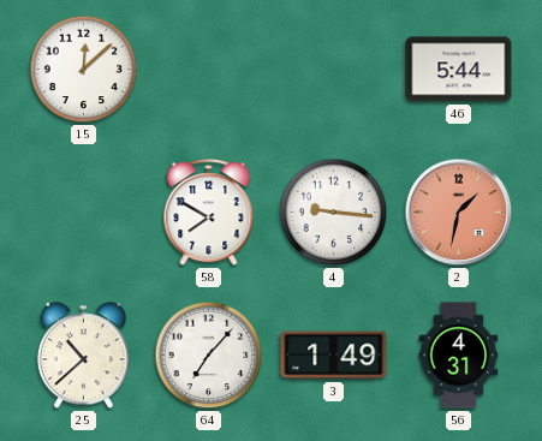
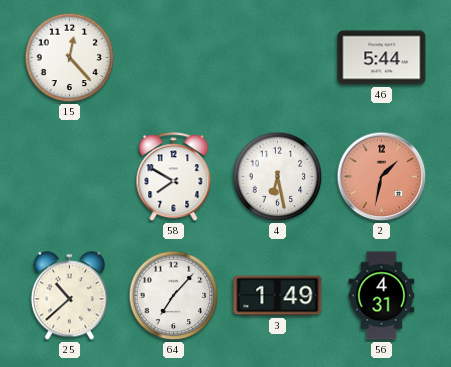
15: 12:08 -> 12:23
4: 9:16 -> 6:28
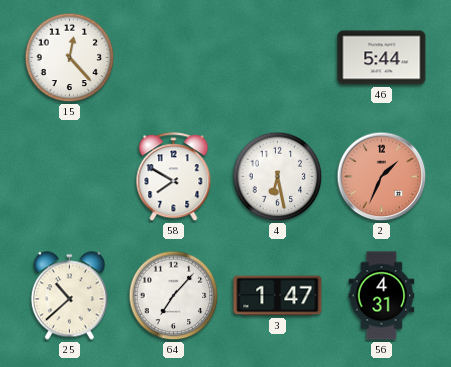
2: 1:32 -> 1:34
3: 1:49 -> 1:47
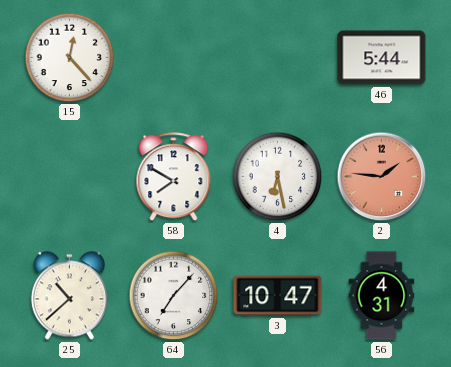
2: 1:34 -> 1:46
3: 1:47 -> 10:47
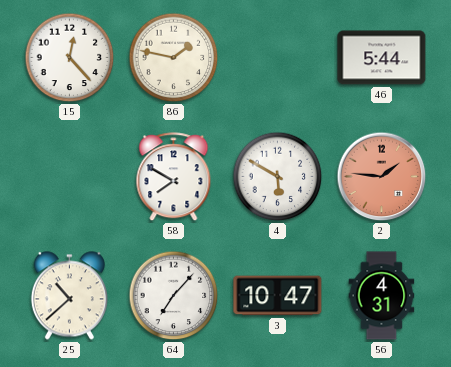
86: none -> 1:47
4: 6:28 -> 5:50
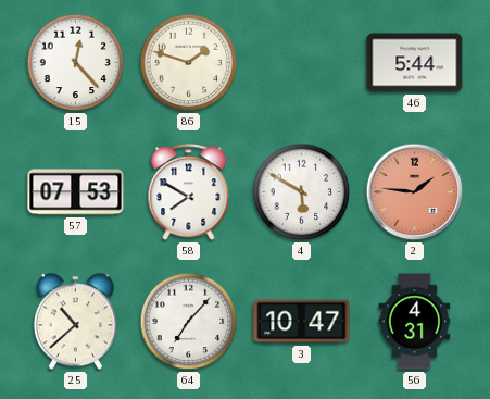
86: 1:47 -> 1:48
57: none -> 07:53
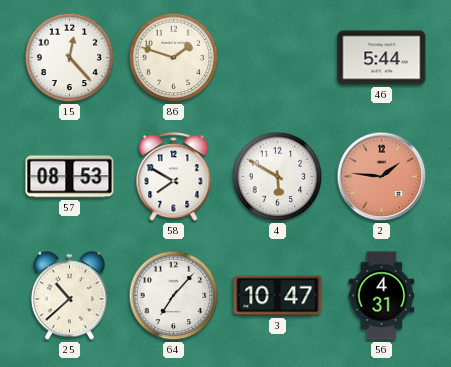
57: 07:53 -> 08:53
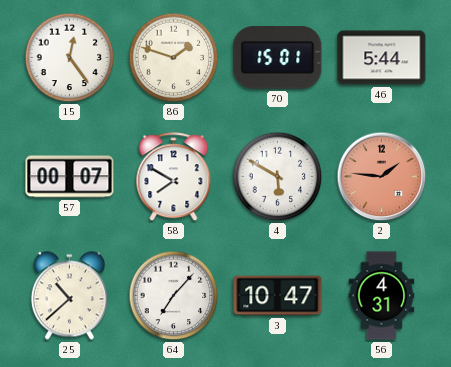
15: 12:23 -> 12:24
70: none -> 15:01
57: 08:53 -> 00:07
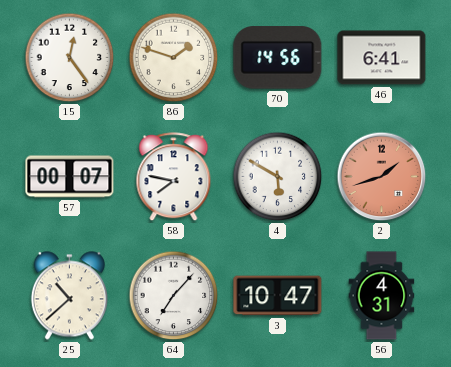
70: 15:01 -> 14:56
46: 5:44 -> 6:41
58: 7:50 -> 7:47
2: 1:46 -> 1:42
